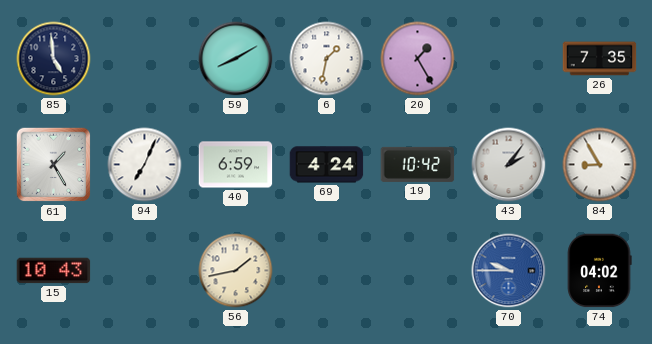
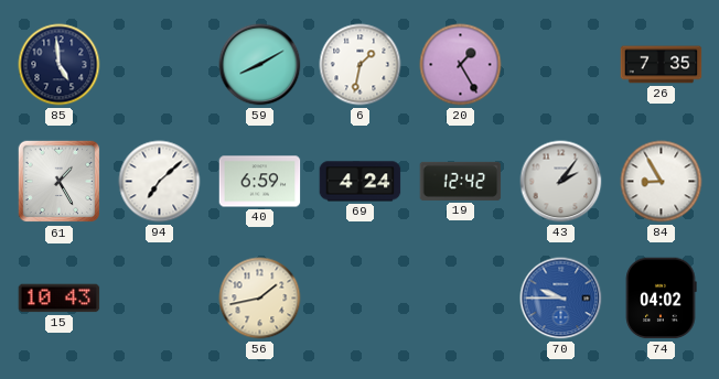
94: 7:04 -> 7:08
19: 10:42 -> 12:42
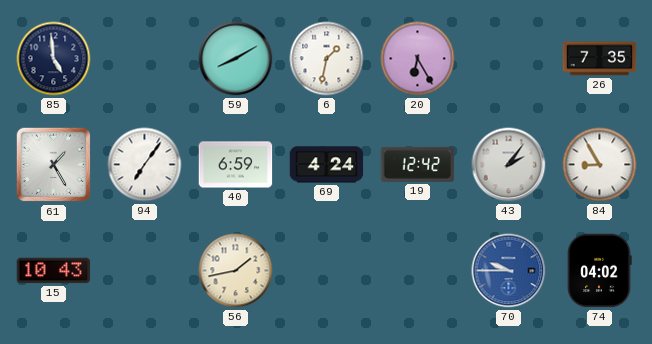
20: 1:25 -> 6:25
94: 7:08 -> 7:06
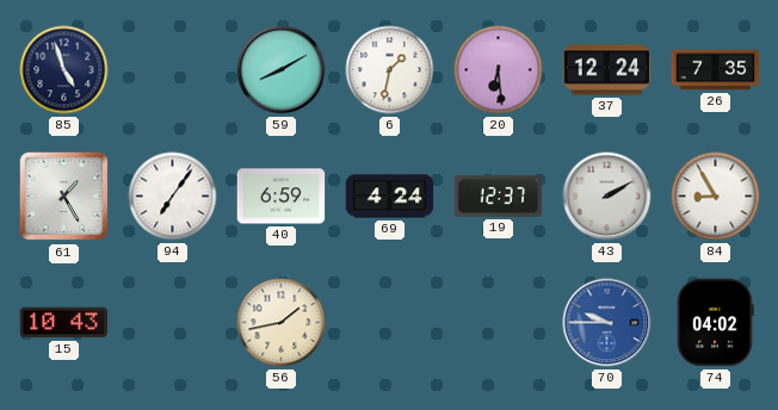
85: 4:59 -> 4:57
20: 6:25 -> 6:29
37: none -> 12:24
19: 12:42 -> 12:37
43: 2:06 -> 2:10
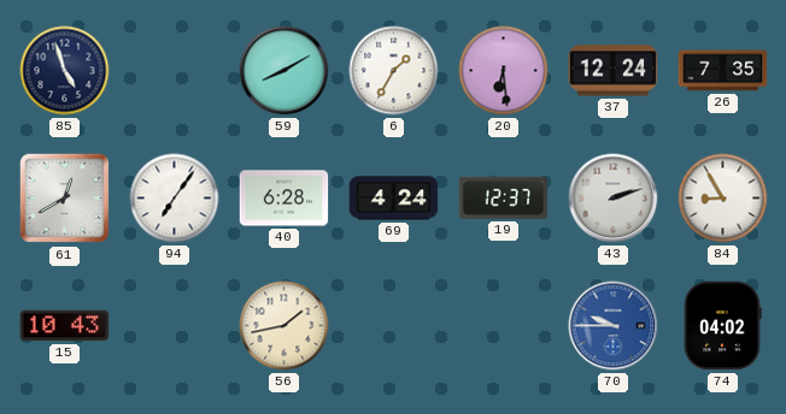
6: 1:32 -> 1:35
61: 1:25 -> 12:40
40: 6:59 -> 6:28
43: 2:10 -> 2:12
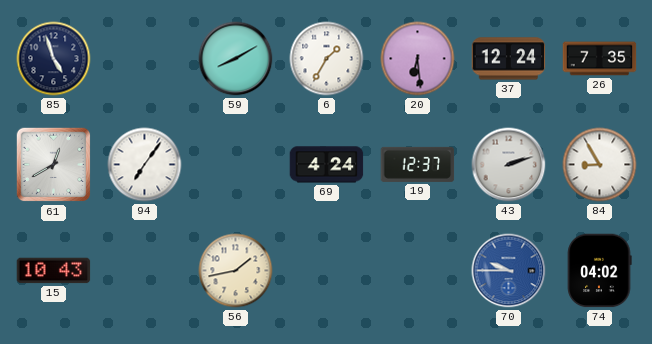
40: 6:28 -> none
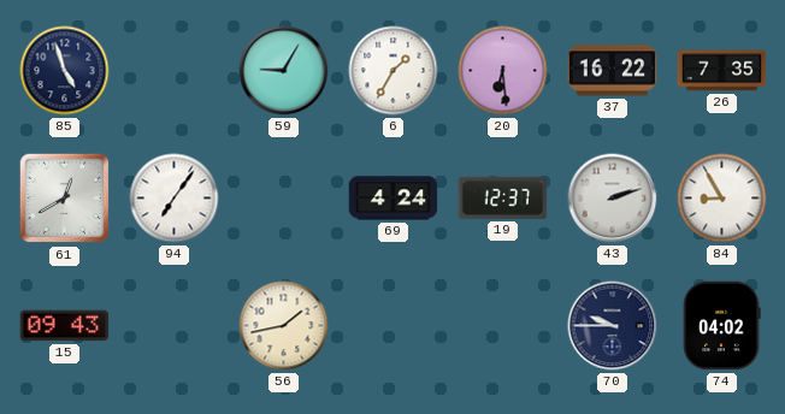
59: 8:10 -> 9:05
37: 12:24 -> 16:22
15: 10:43 -> 09:43
70 dial: blue -> navy
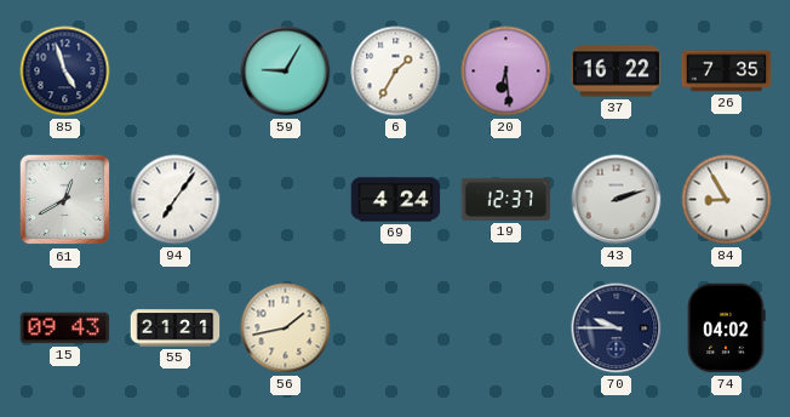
55: none -> 21:21
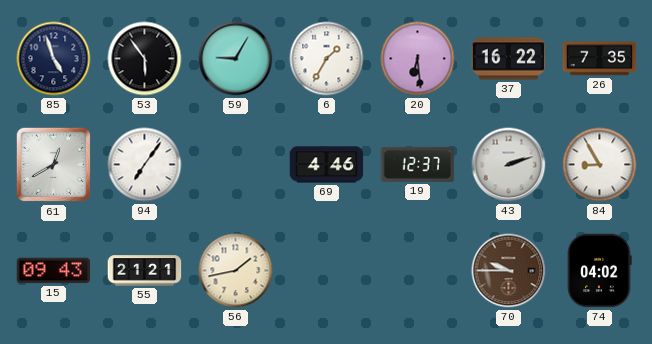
53: none -> 5:54
69: 4:24 -> 4:46
70 dial: navy -> brown
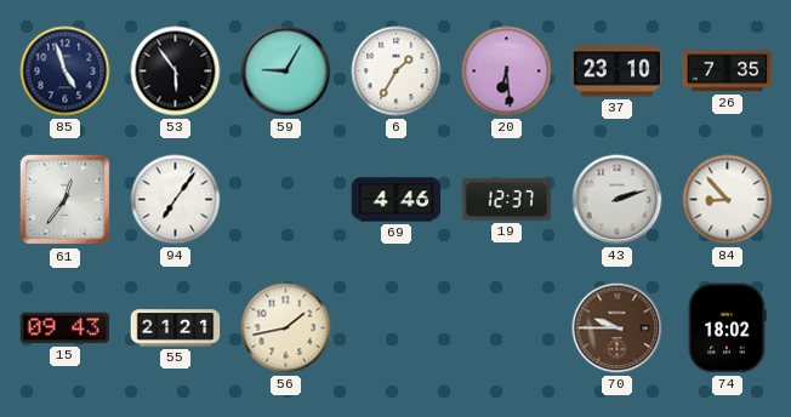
37: 16:22 -> 23:10
61: 12:40 -> 12:36
84: 8:55 -> 8:53
74: 04:02 -> 18:02
